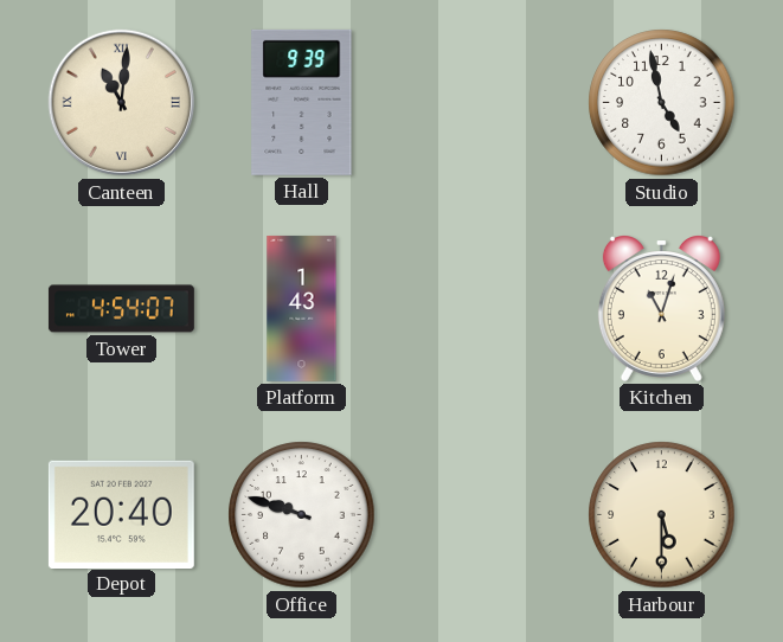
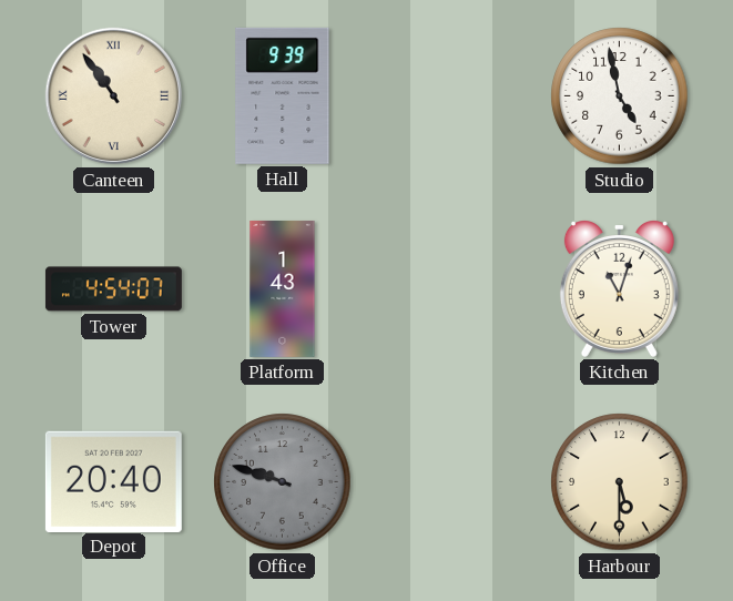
Canteen: 11:01 -> 10:54
Office dial: white -> grey
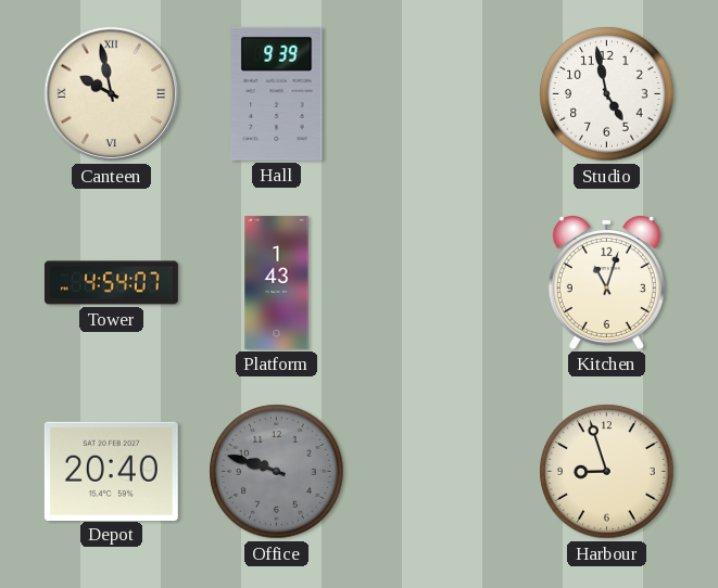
Canteen: 10:54 -> 9:58
Harbour: 5:30 -> 8:57
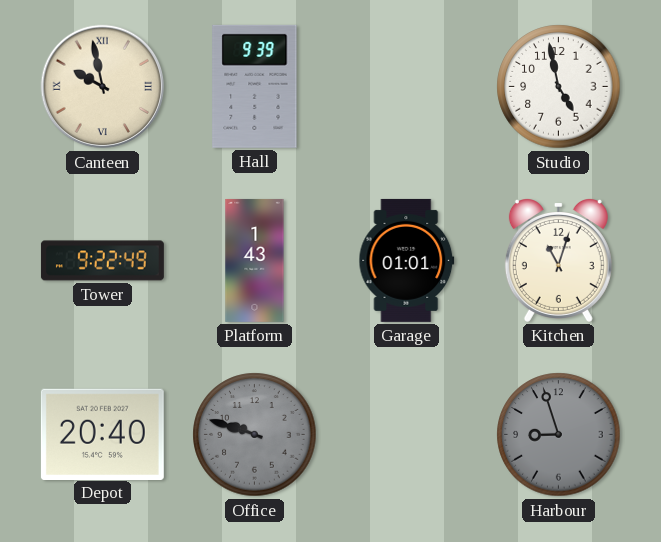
Tower: 4:54 -> 9:22
Garage: none -> 01:01
Harbour dial: cream -> grey
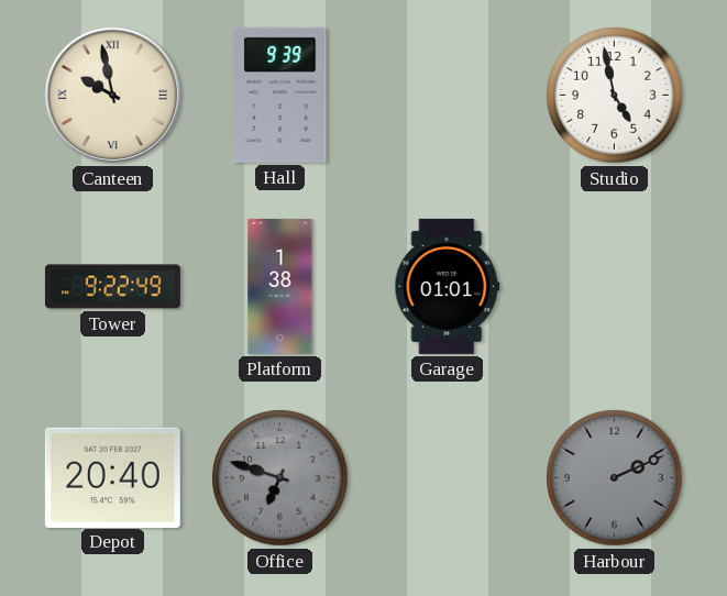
Platform: 1:43 -> 1:38
Kitchen: 11:03 -> none
Office: 9:48 -> 6:48
Harbour: 8:57 -> 2:11
